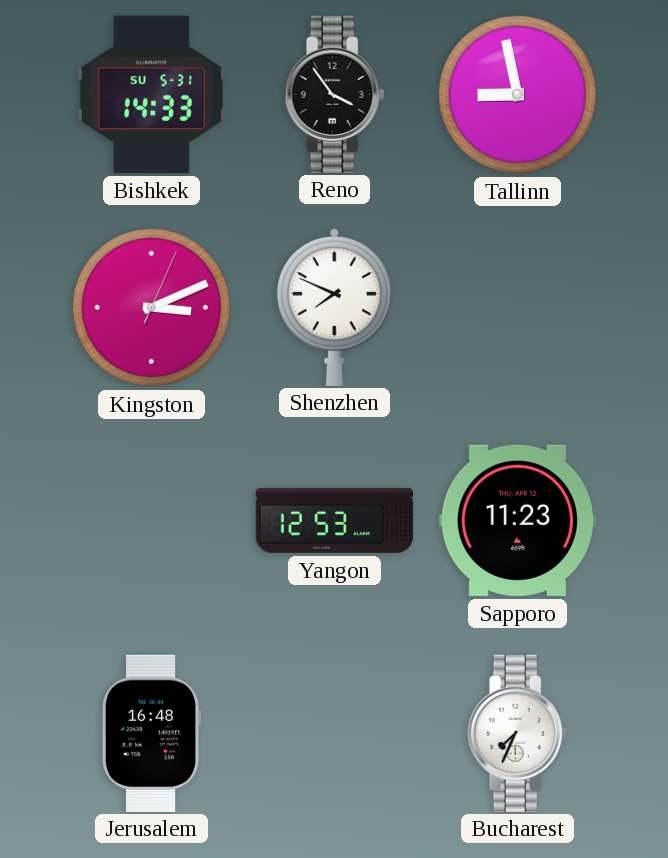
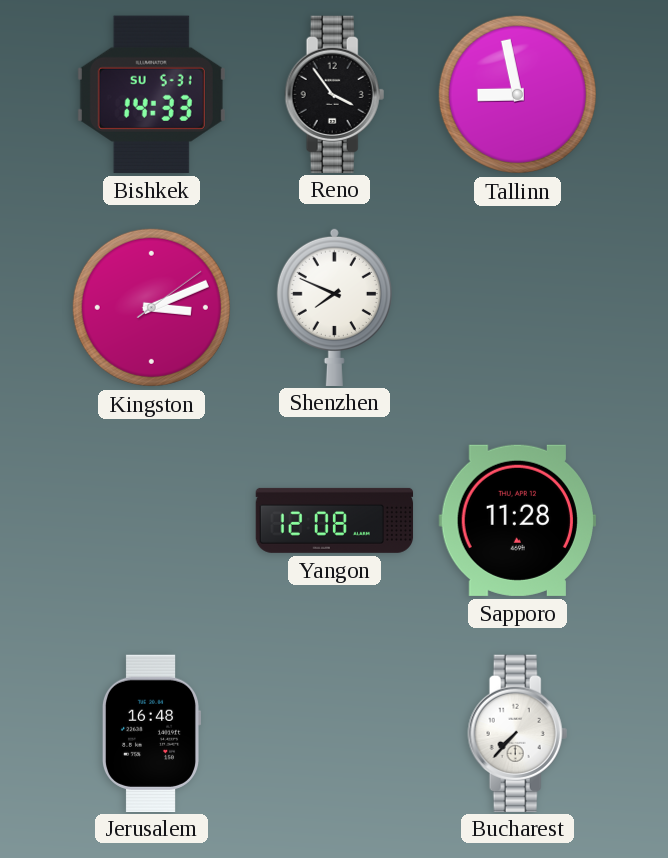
Kingston: 3:11:04 -> 3:11:09
Yangon: 12:53 -> 12:08
Sapporo: 11:23 -> 11:28
Bucharest: 7:34 -> 7:37
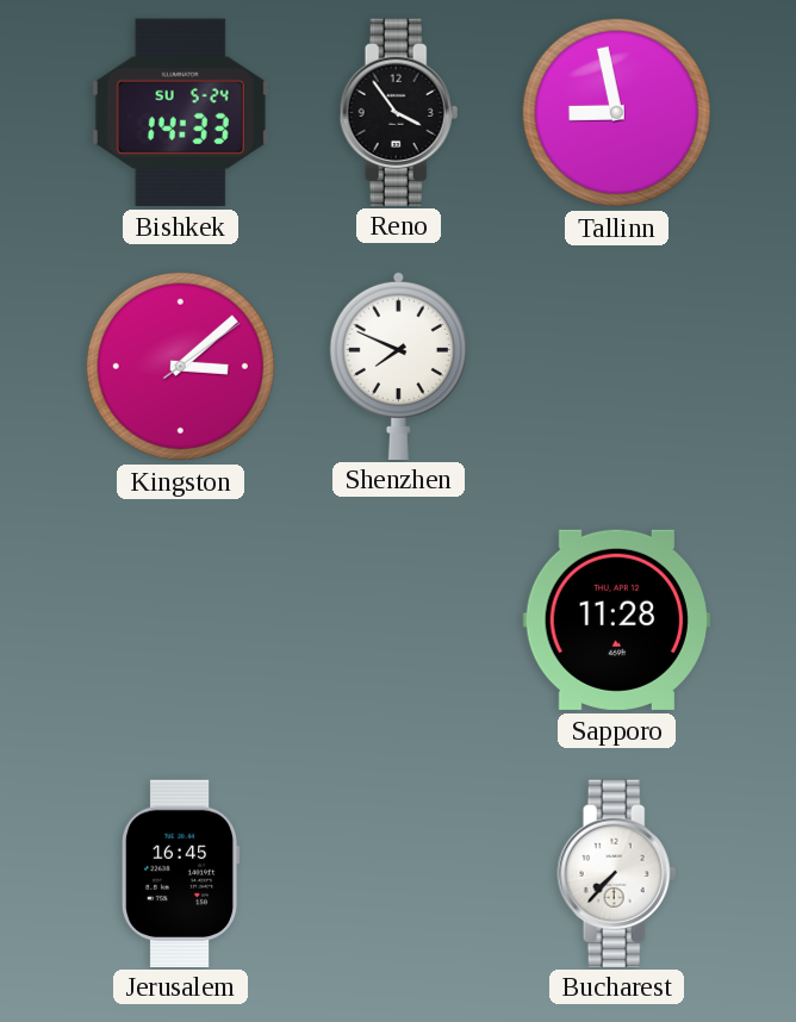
Bishkek date: SU 5-31 -> SU 5-24
Kingston: 3:11 -> 3:08
Yangon: 12:08 -> none
Jerusalem: 16:48 -> 16:45
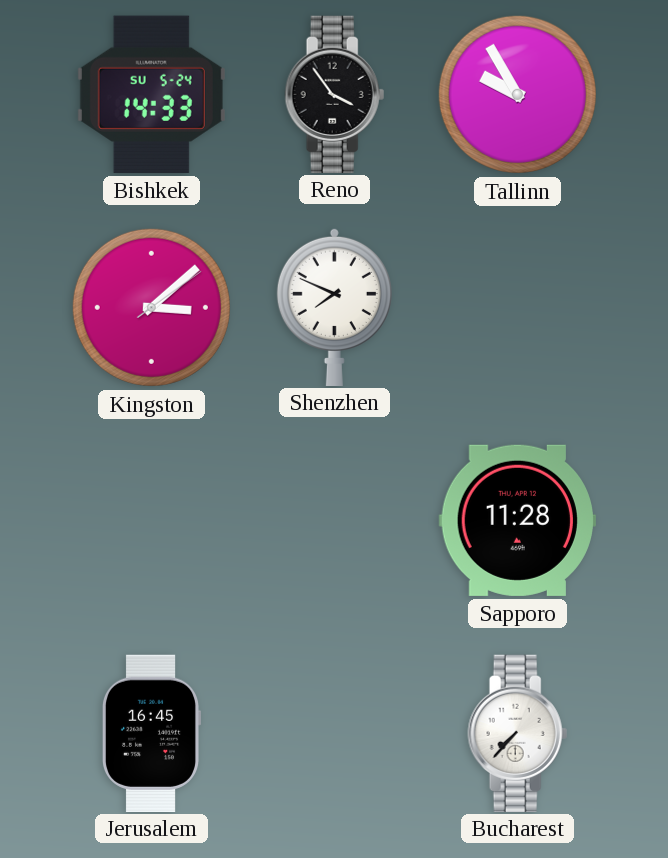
Tallinn: 8:58 -> 9:55
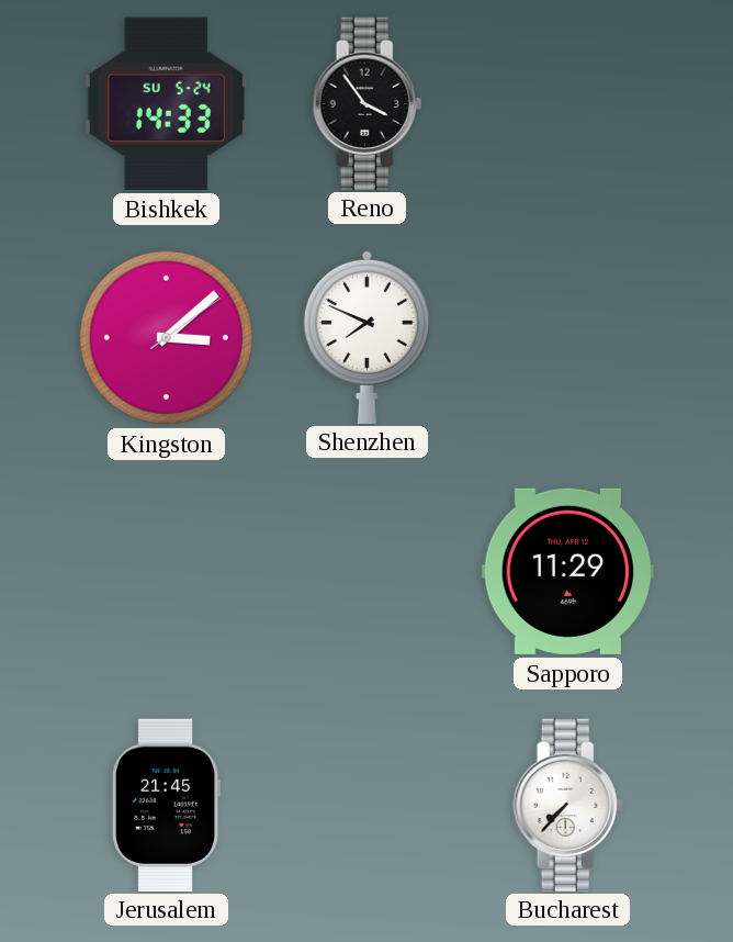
Tallinn: 9:55 -> none
Sapporo: 11:28 -> 11:29
Jerusalem: 16:45 -> 21:45
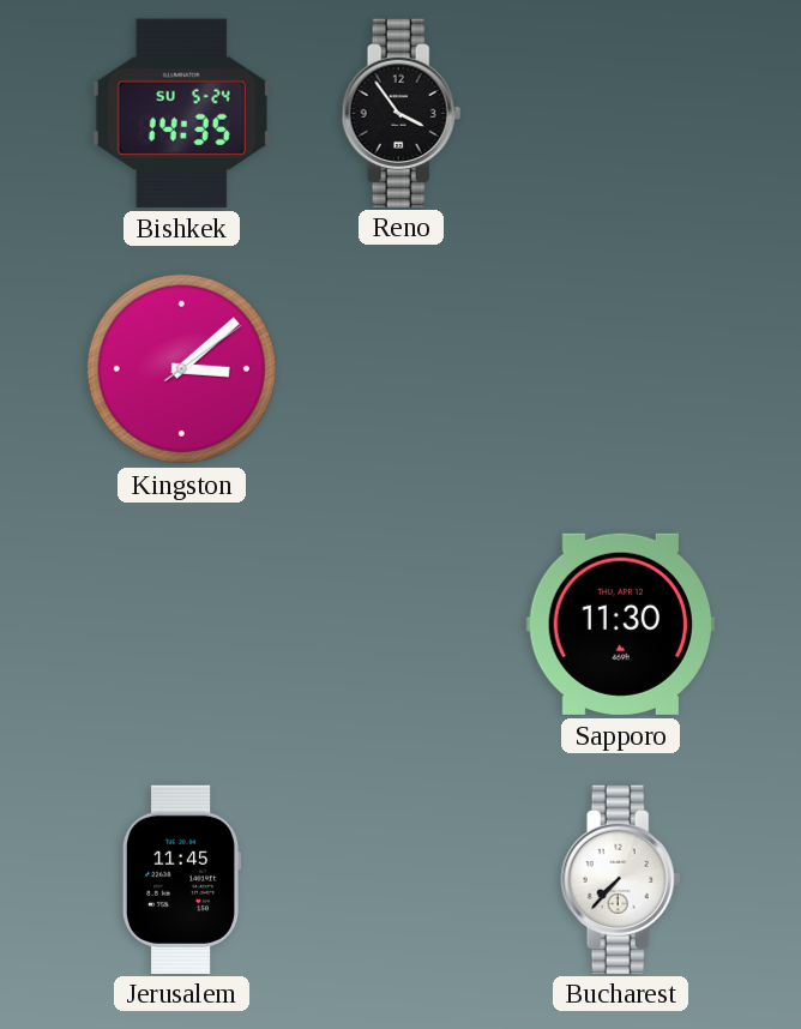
Bishkek: 14:33 -> 14:35
Shenzhen: 7:49 -> none
Sapporo: 11:29 -> 11:30
Jerusalem: 21:45 -> 11:45
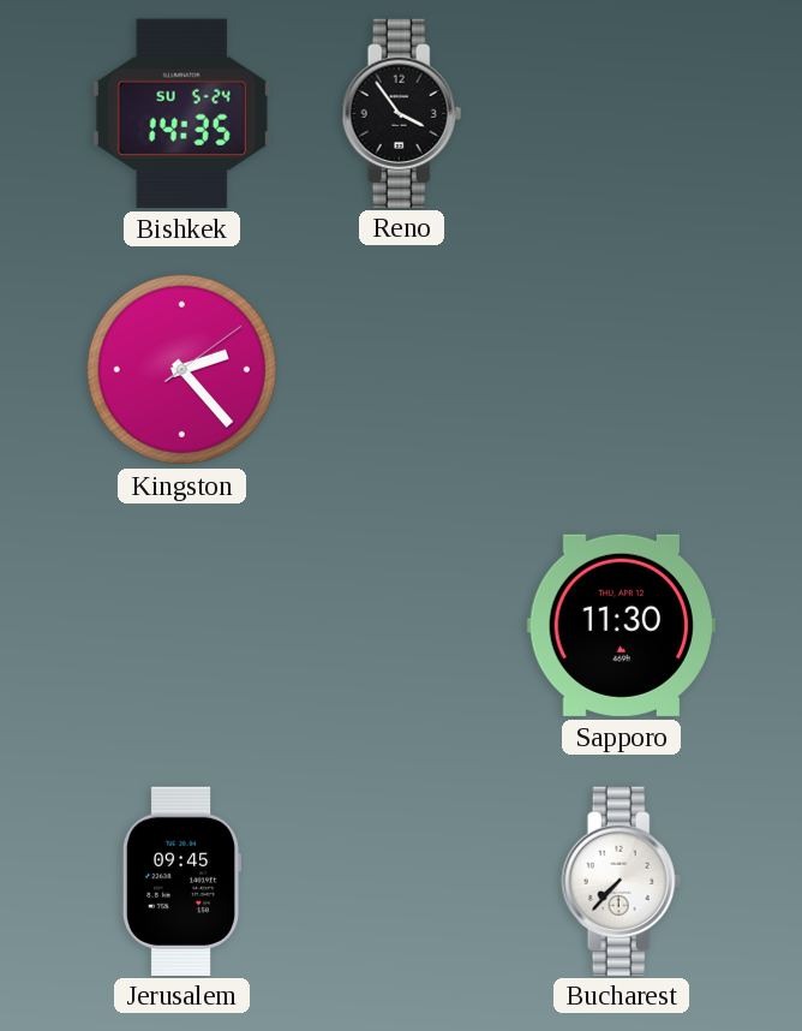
Kingston: 3:08 -> 2:23
Jerusalem: 11:45 -> 09:45
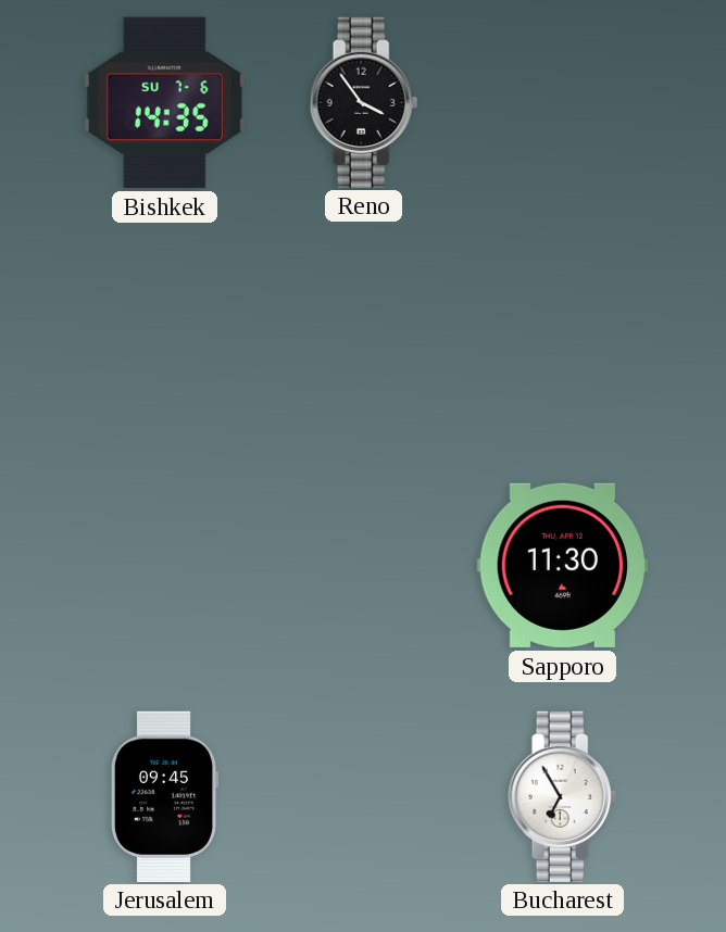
Bishkek date: SU 5-24 -> SU 7-6
Kingston: 2:23 -> none
Bucharest: 7:37 -> 6:55
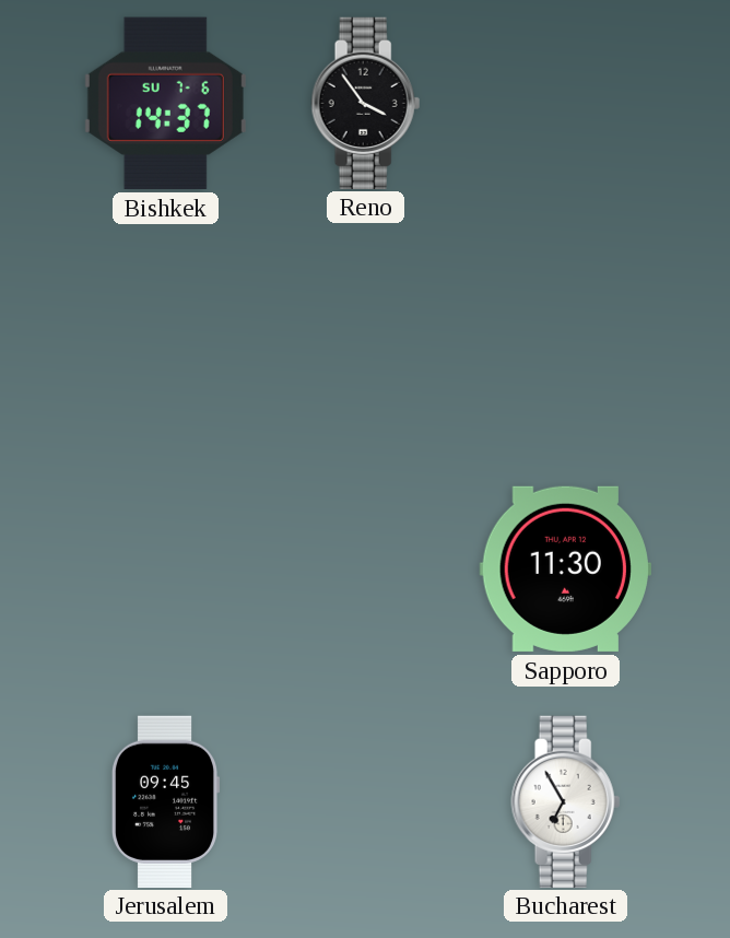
Bishkek: 14:35 -> 14:37
